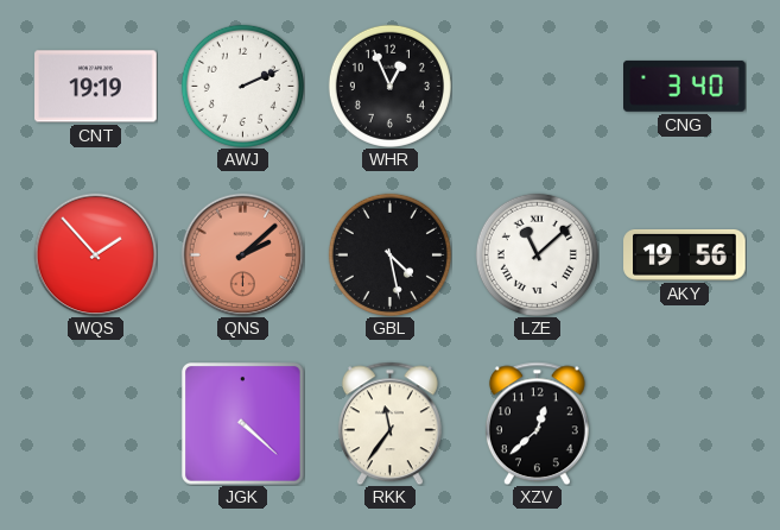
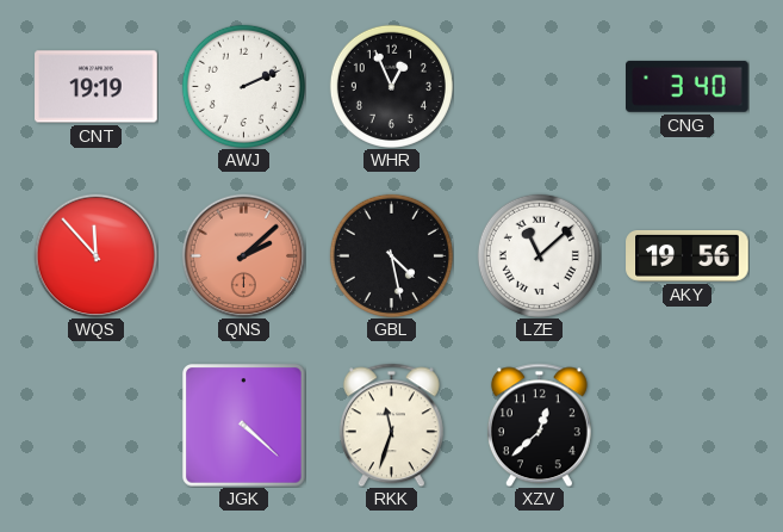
WQS: 1:53 -> 11:53
RKK: 11:36 -> 11:33
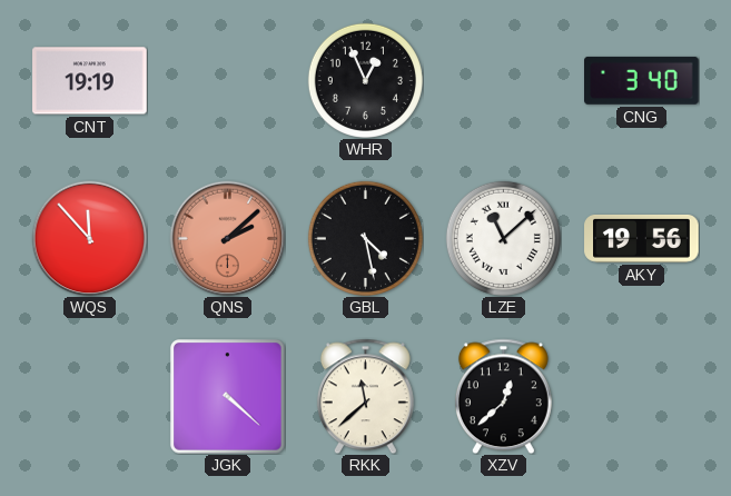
AWJ: 2:11 -> none
RKK: 11:33 -> 11:38
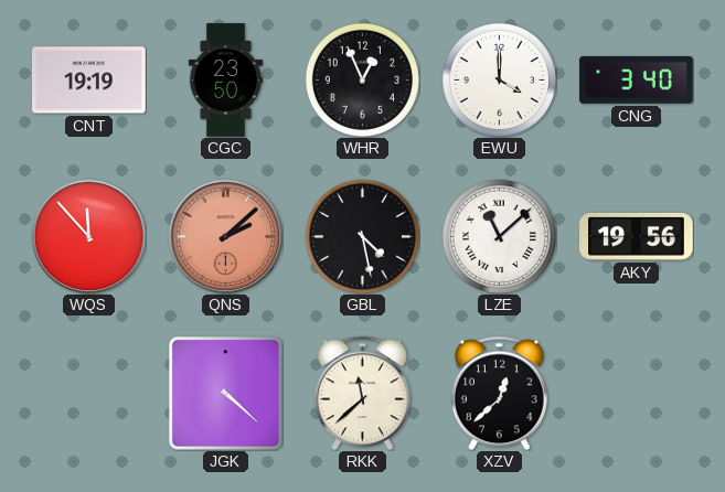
CGC: none -> 23:50
EWU: none -> 4:00
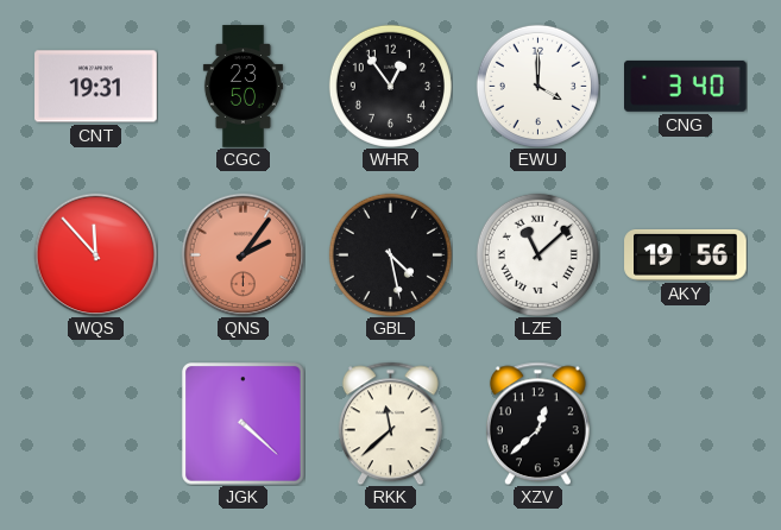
CNT: 19:19 -> 19:31
WHR: 12:56 -> 12:54
QNS: 2:08 -> 2:06
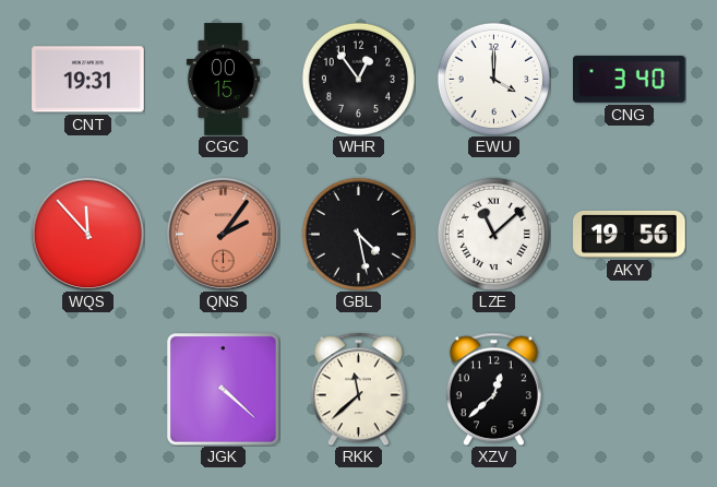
CGC: 23:50 -> 00:15
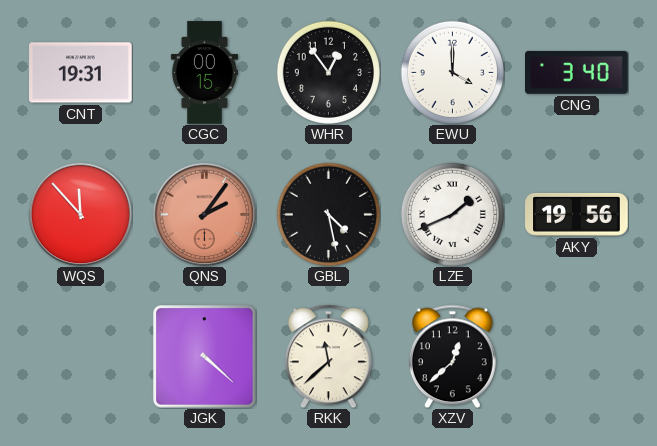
LZE: 11:08 -> 1:41
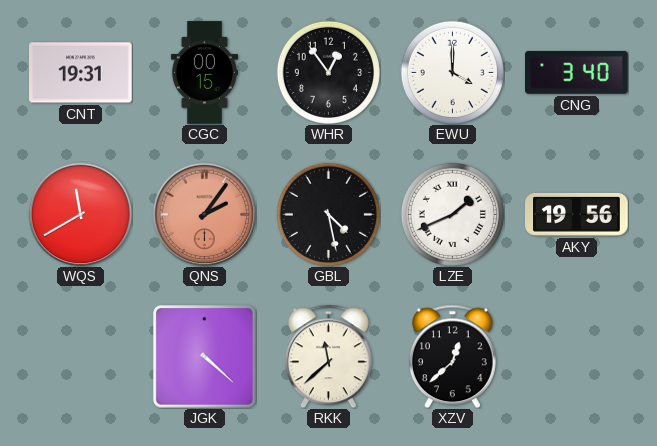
WQS: 11:53 -> 11:40
